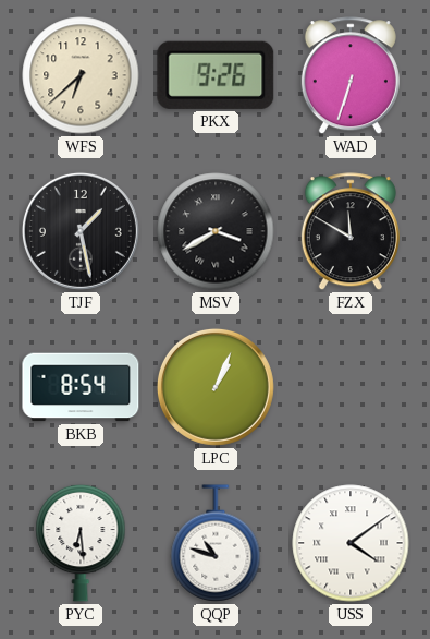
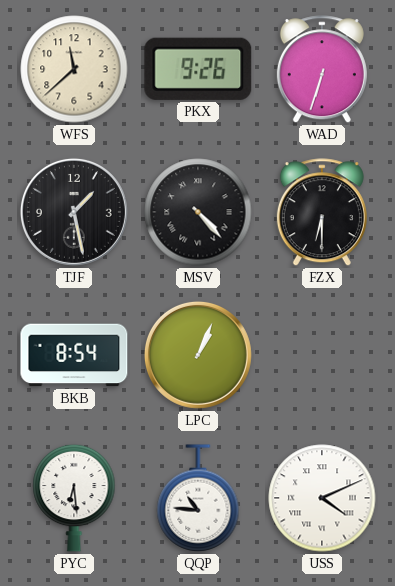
WFS: 6:38 -> 11:38
MSV: 3:40 -> 4:23
FZX: 11:50 -> 6:30
QQP: 10:48 -> 10:46
USS: 4:09 -> 4:11
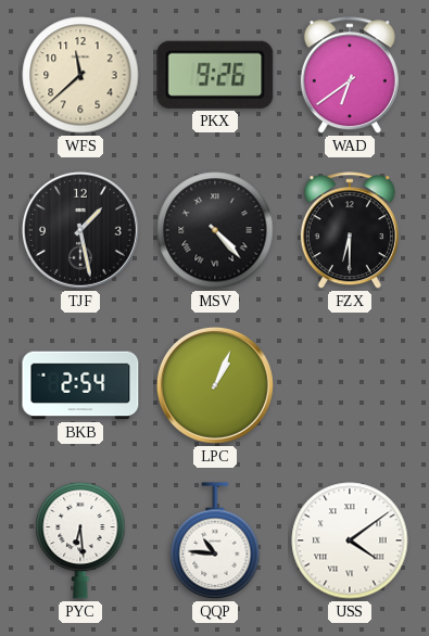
WAD: 6:33 -> 6:39
BKB: 8:54 -> 2:54
USS: 4:11 -> 4:09
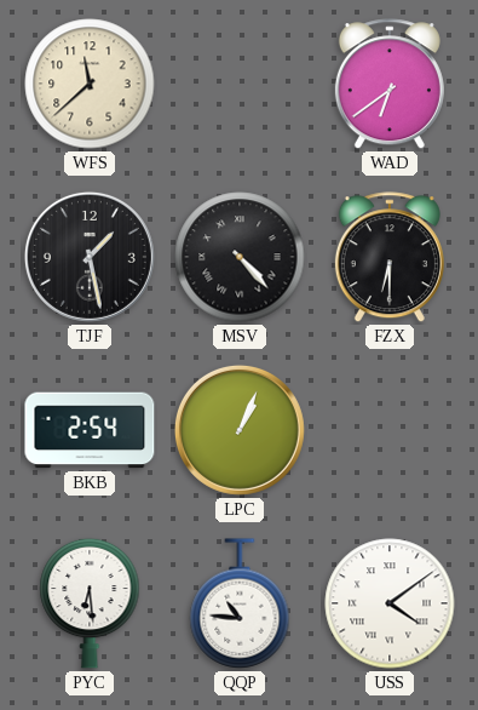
PKX: 9:26 -> none
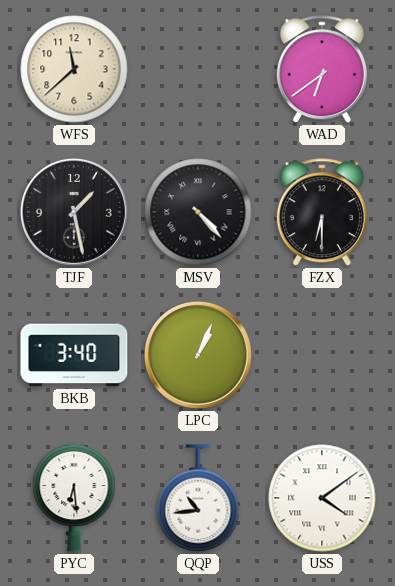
BKB: 2:54 -> 3:40
QQP: 10:46 -> 10:44
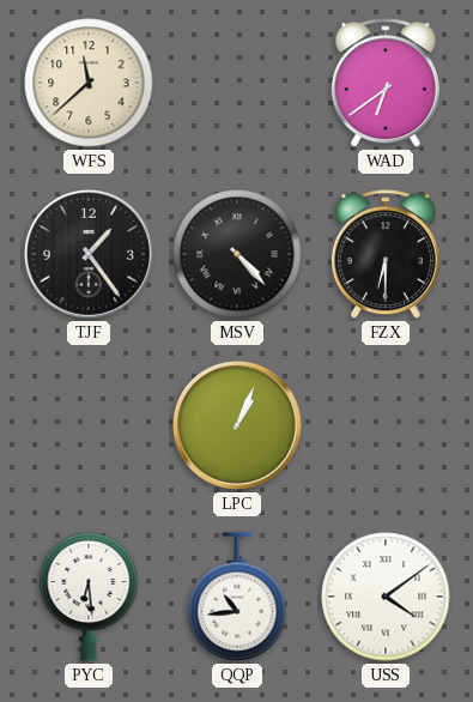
TJF: 1:28 -> 1:24
BKB: 3:40 -> none
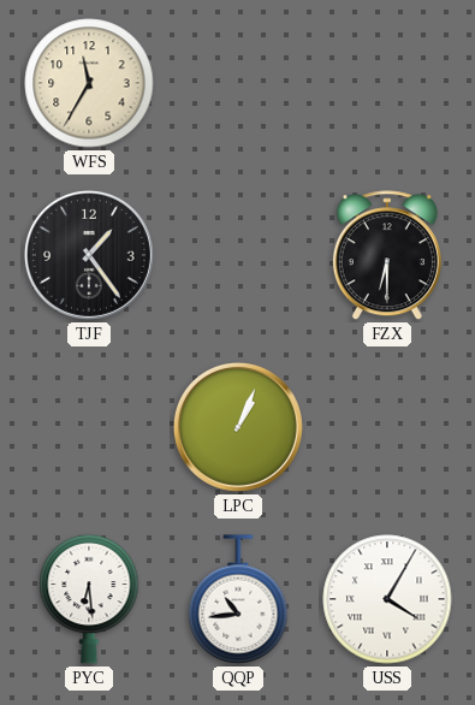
WFS: 11:38 -> 11:35
WAD: 6:39 -> none
MSV: 4:23 -> none
USS: 4:09 -> 4:05
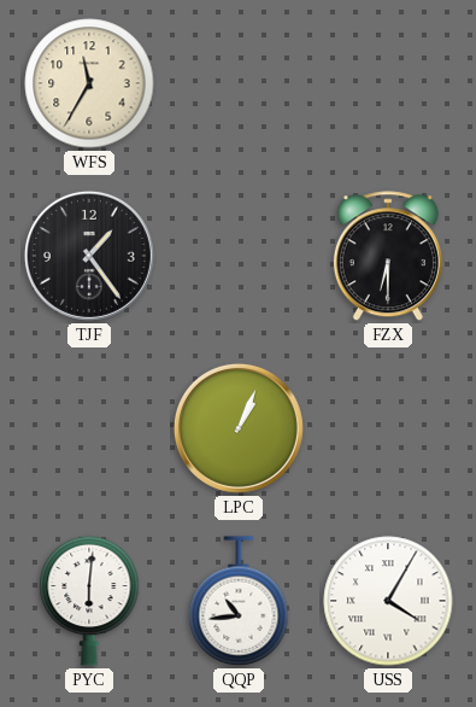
PYC: 6:29 -> 6:01
